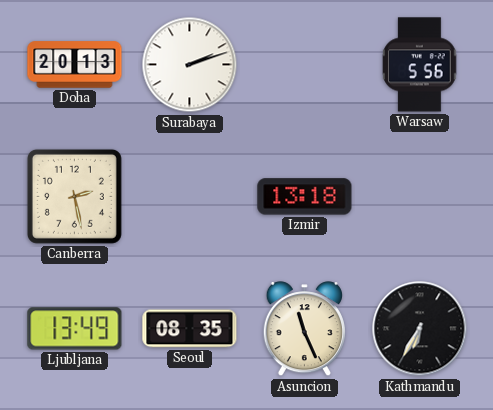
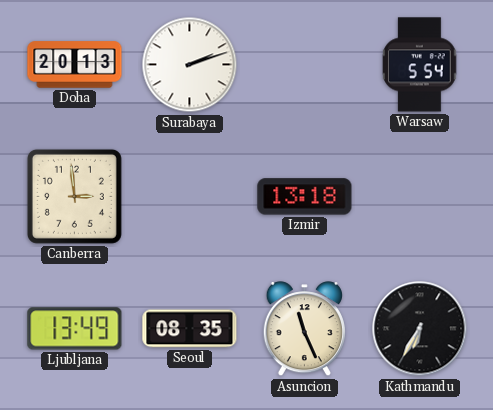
Warsaw: 5:56 -> 5:54
Canberra: 2:28 -> 2:59
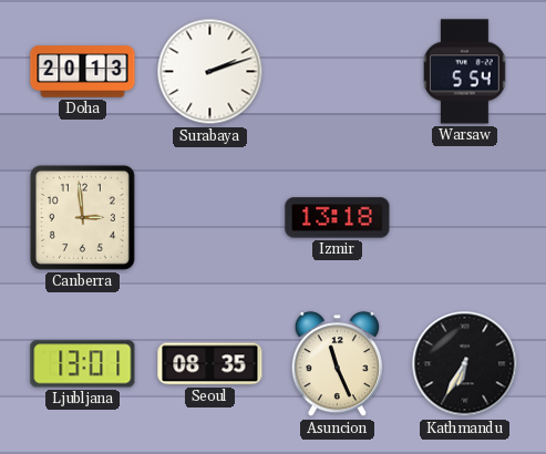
Ljubljana: 13:49 -> 13:01
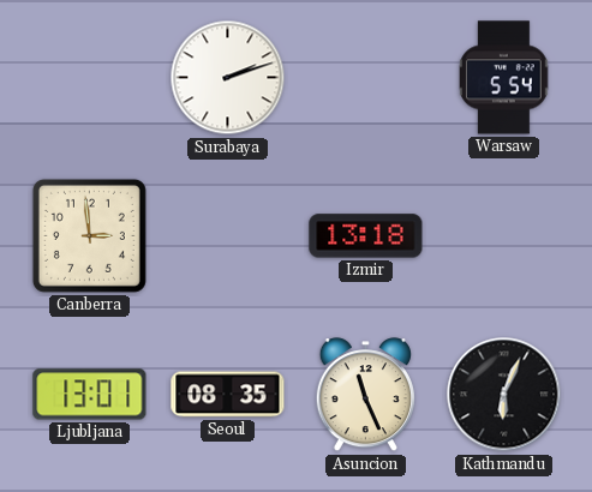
Doha: 20:13 -> none
Kathmandu: 6:35 -> 6:04
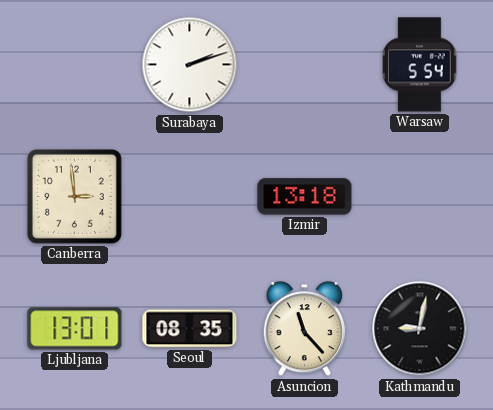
Asuncion: 11:26 -> 11:23
Kathmandu: 6:04 -> 9:02
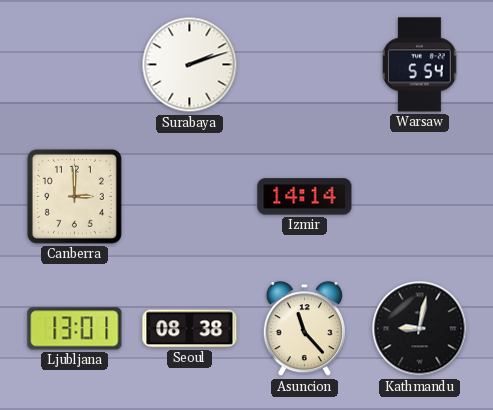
Canberra: 2:59 -> 3:00
Izmir: 13:18 -> 14:14
Seoul: 08:35 -> 08:38
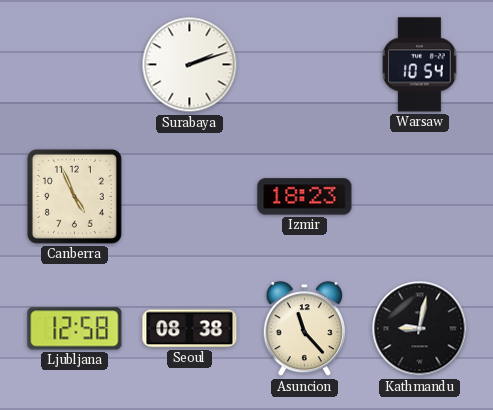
Warsaw: 5:54 -> 10:54
Canberra: 3:00 -> 4:56
Izmir: 14:14 -> 18:23
Ljubljana: 13:01 -> 12:58
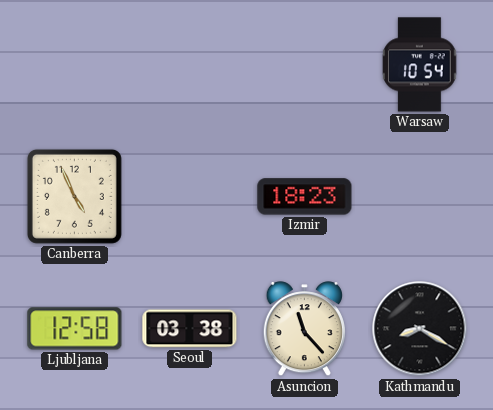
Surabaya: 2:12 -> none
Seoul: 08:38 -> 03:38
Kathmandu: 9:02 -> 8:20
